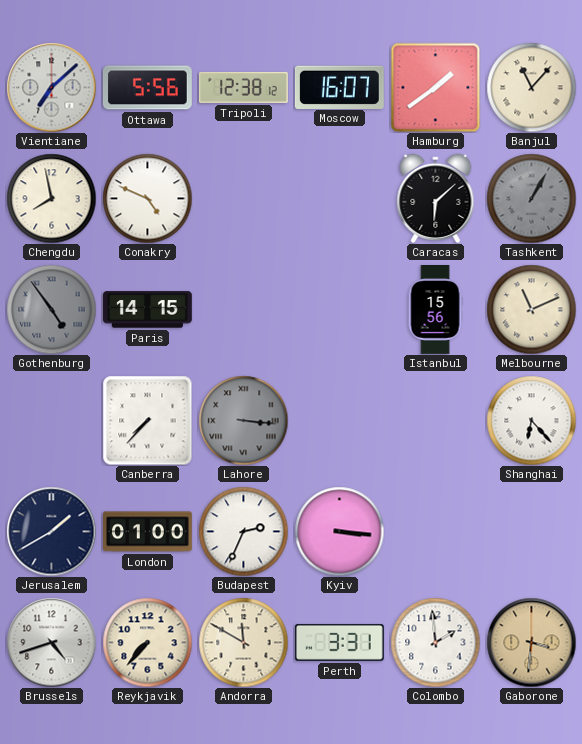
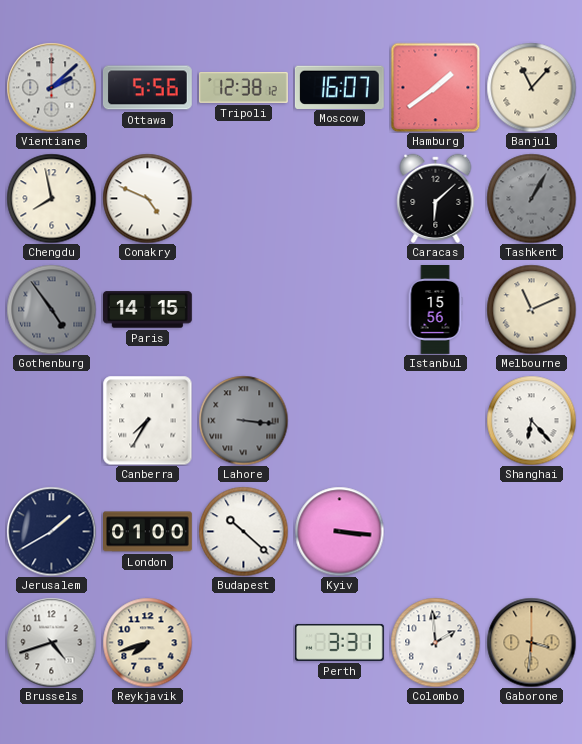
Vientiane: 7:08 -> 2:08
Canberra: 7:37 -> 7:35
Budapest: 2:34 -> 10:22
Reykjavik: 7:37 -> 7:42
Andorra: 11:50 -> none
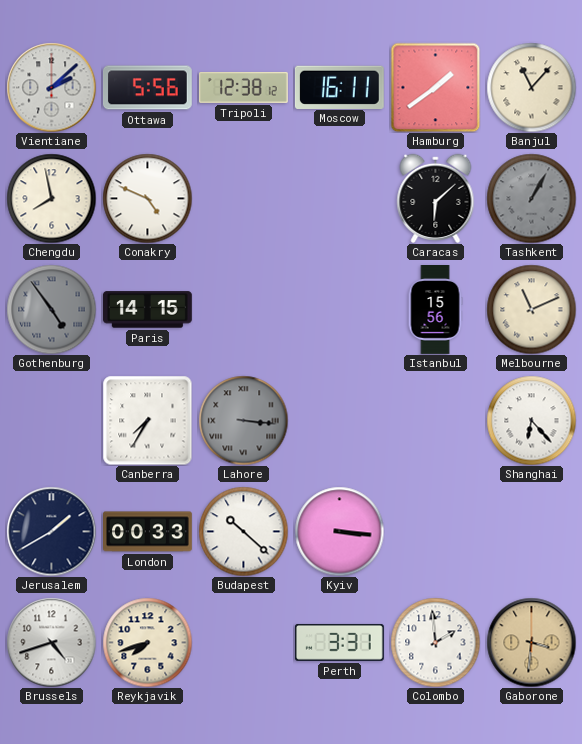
Moscow: 16:07 -> 16:11
London: 01:00 -> 00:33
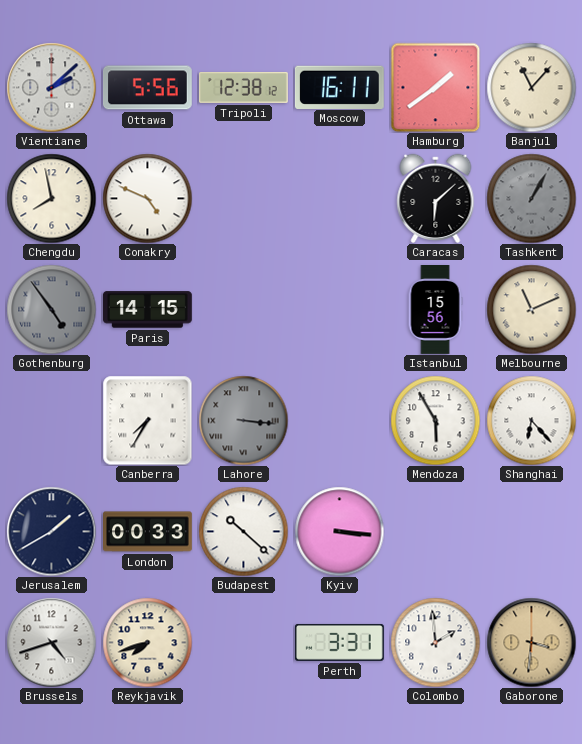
Mendoza: none -> 5:55
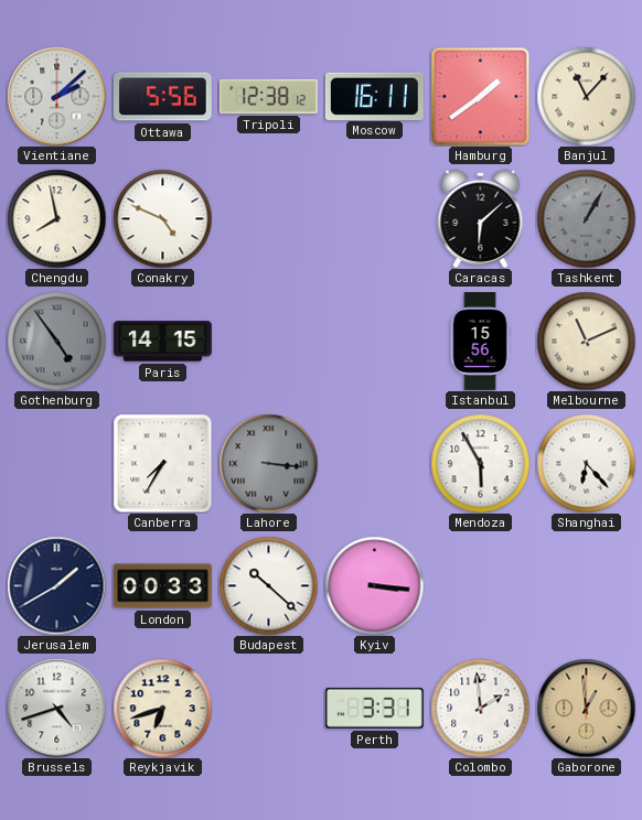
Reykjavik: 7:42 -> 6:42
Gaborone: 3:31 -> 12:59
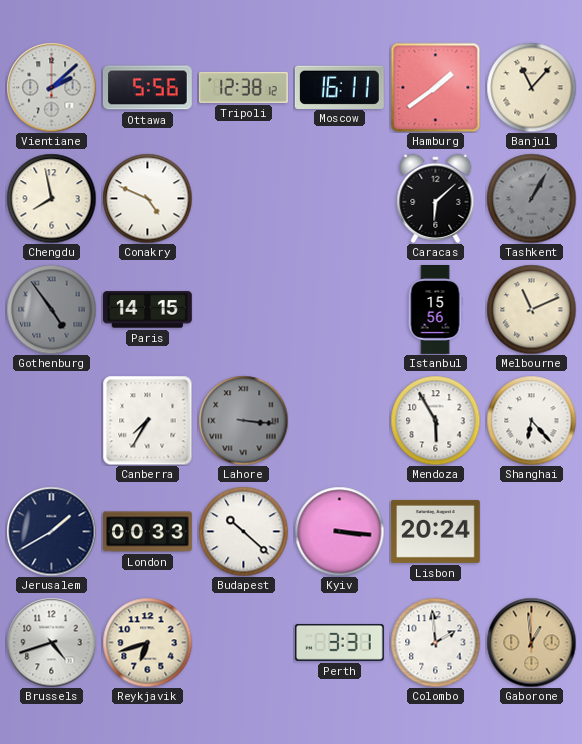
Lisbon: none -> 20:24
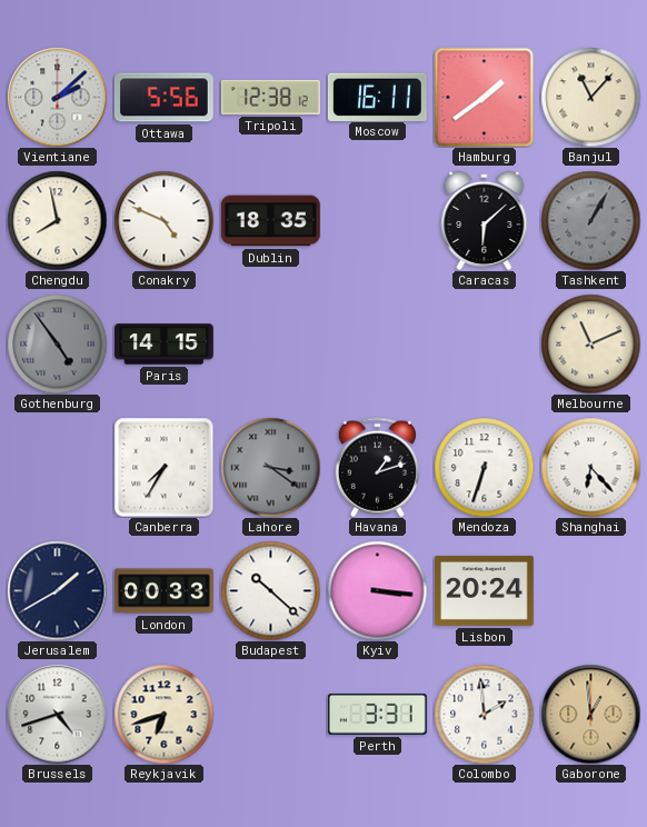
Dublin: none -> 18:35
Istanbul: 15:56 -> none
Lahore: 3:16 -> 3:21
Havana: none -> 1:12
Mendoza: 5:55 -> 6:33
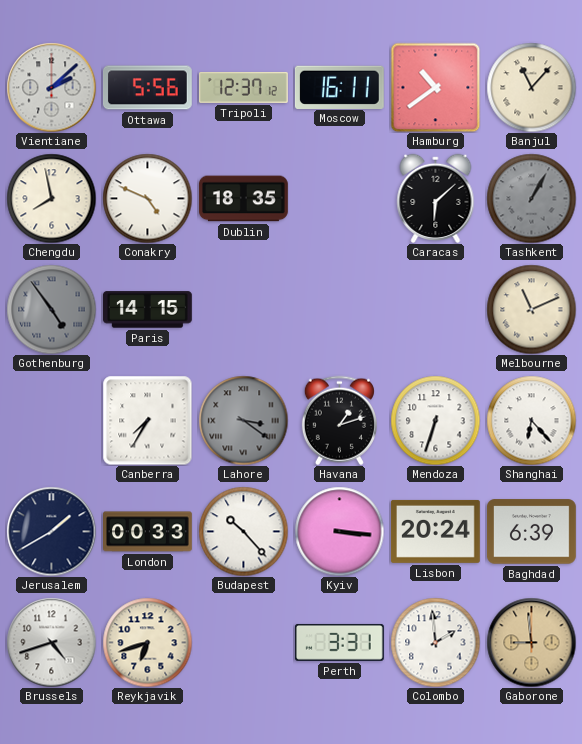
Tripoli: 12:38 -> 12:37
Hamburg: 1:39 -> 10:39
Budapest: 10:22 -> 10:23
Baghdad: none -> 6:39
Gaborone: 12:59 -> 8:59
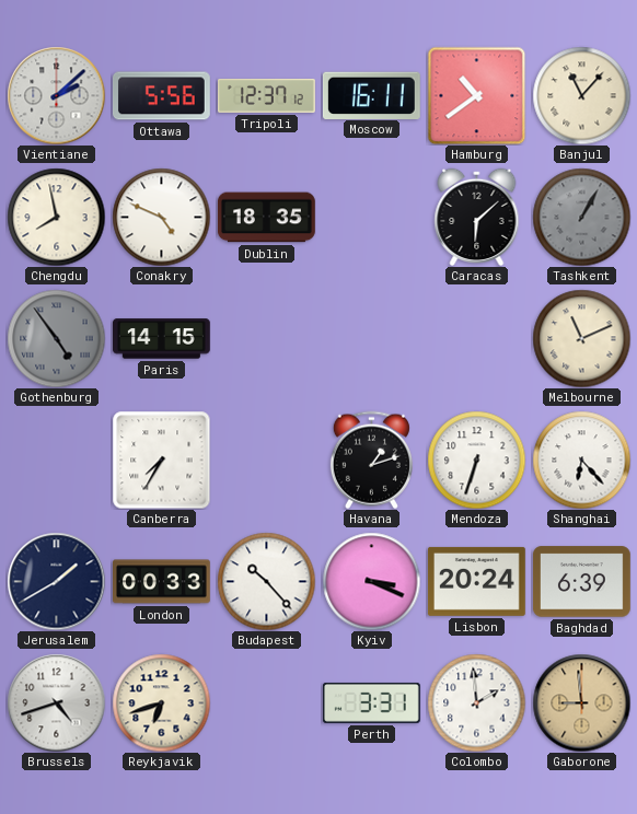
Lahore: 3:21 -> none
Kyiv: 3:16 -> 3:19
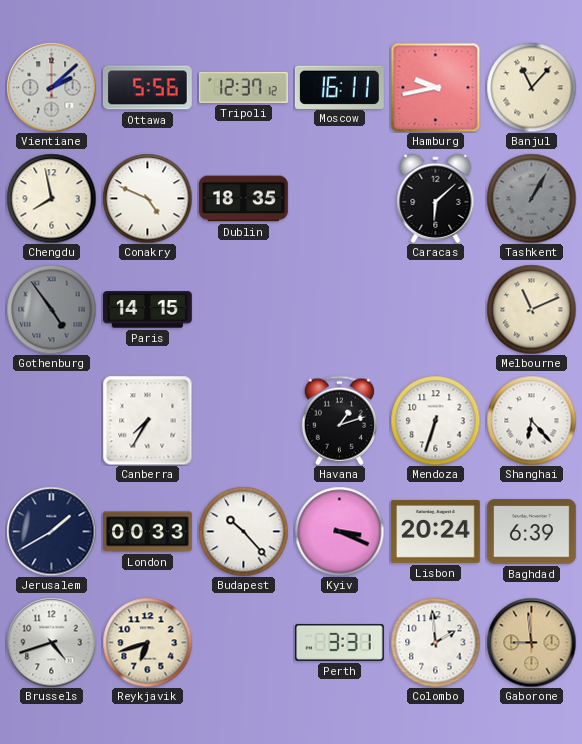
Hamburg: 10:39 -> 9:43
